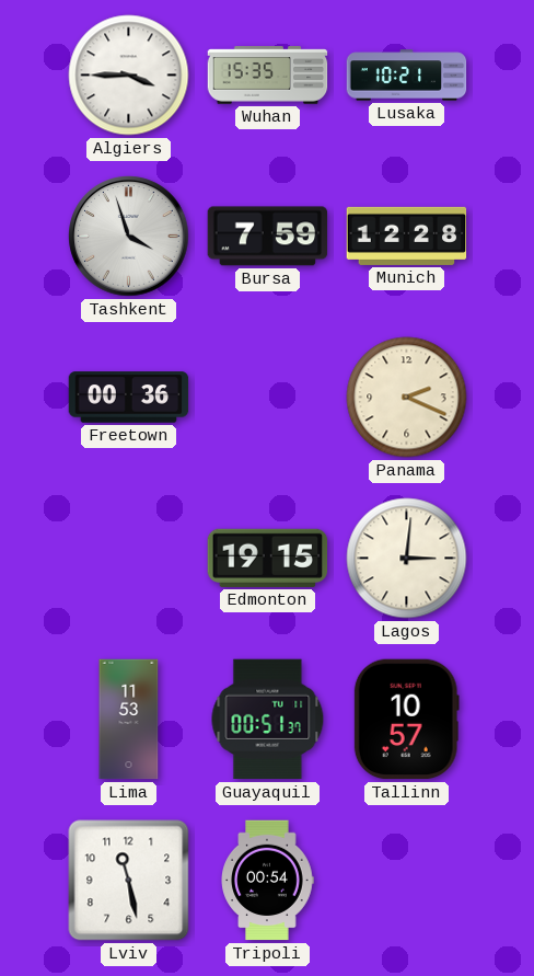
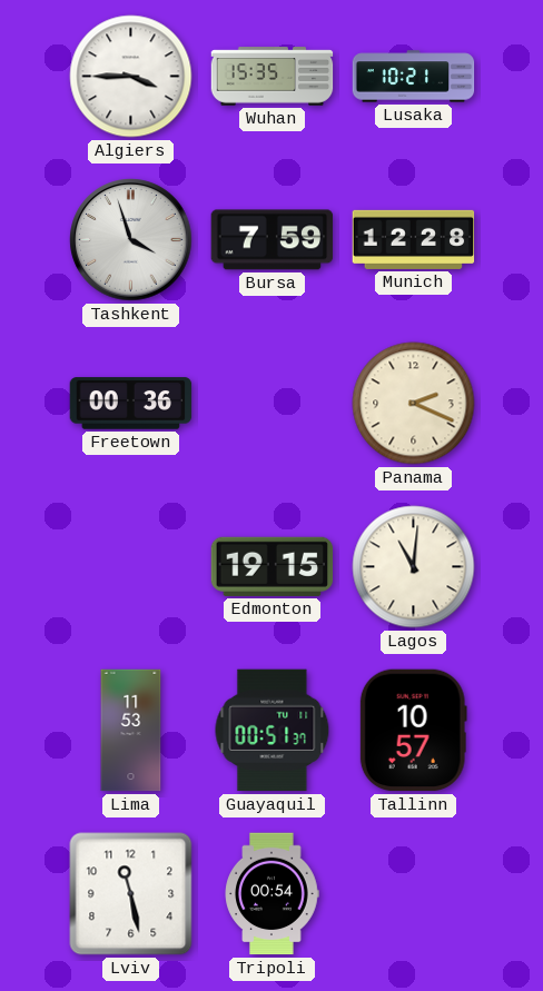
Lagos: 3:01 -> 11:01
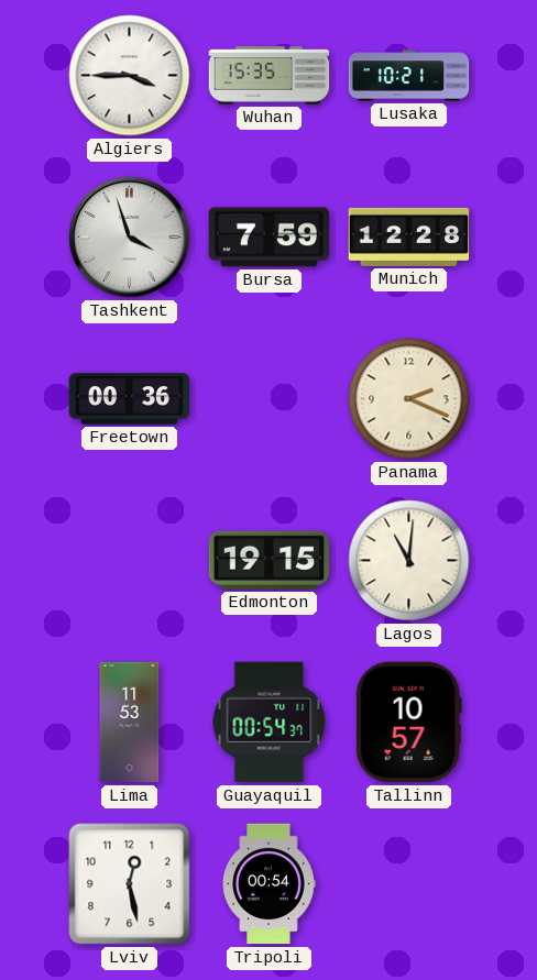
Guayaquil: 00:51 -> 00:54
Lviv: 11:28 -> 12:28
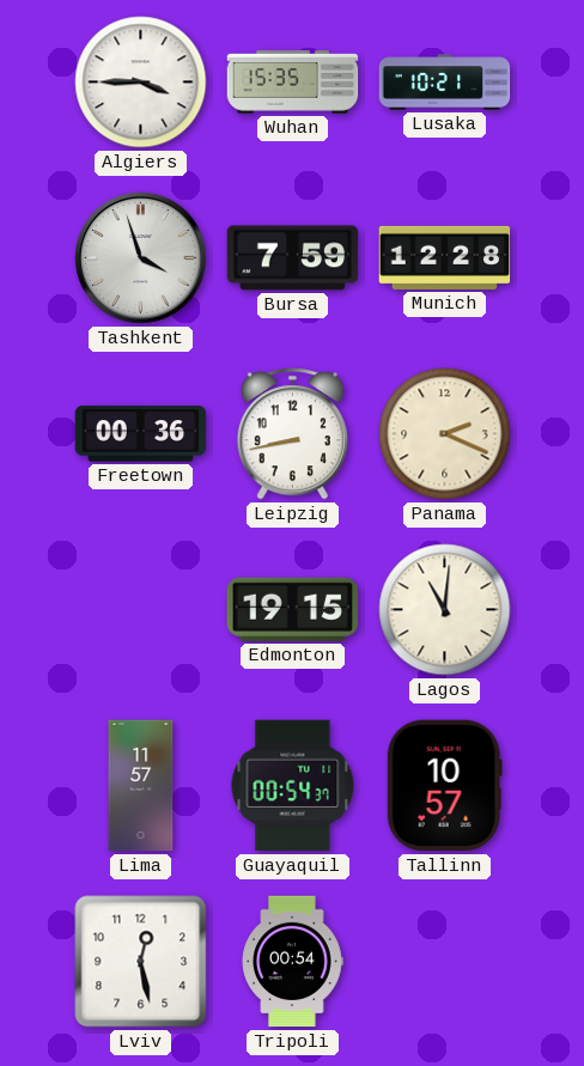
Leipzig: none -> 8:43
Lima: 11:53 -> 11:57
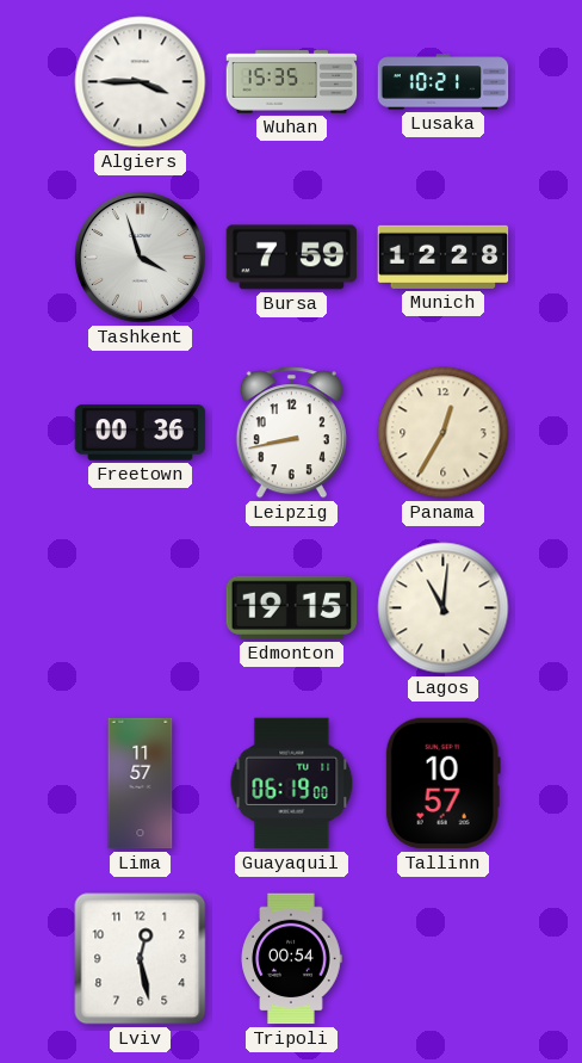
Panama: 2:19 -> 12:35
Guayaquil: 00:54 -> 06:19
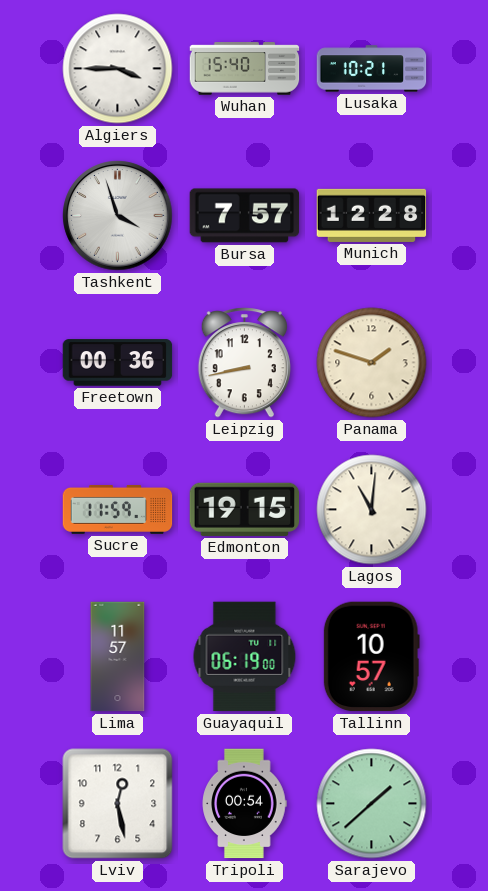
Wuhan: 15:35 -> 15:40
Bursa: 7:59 -> 7:57
Panama: 12:35 -> 1:48
Sucre: none -> 11:59
Sarajevo: none -> 1:38
